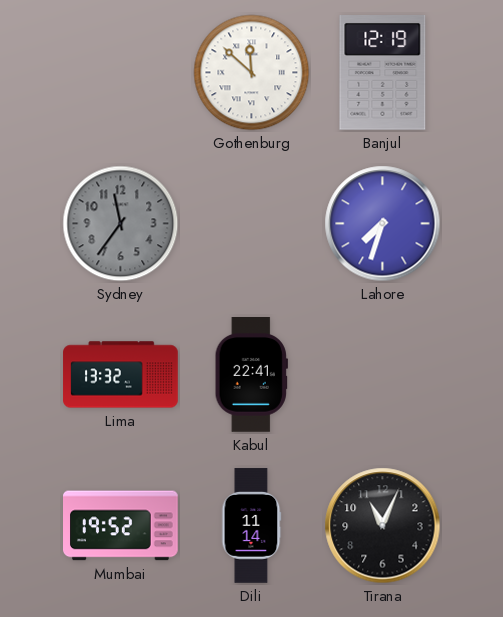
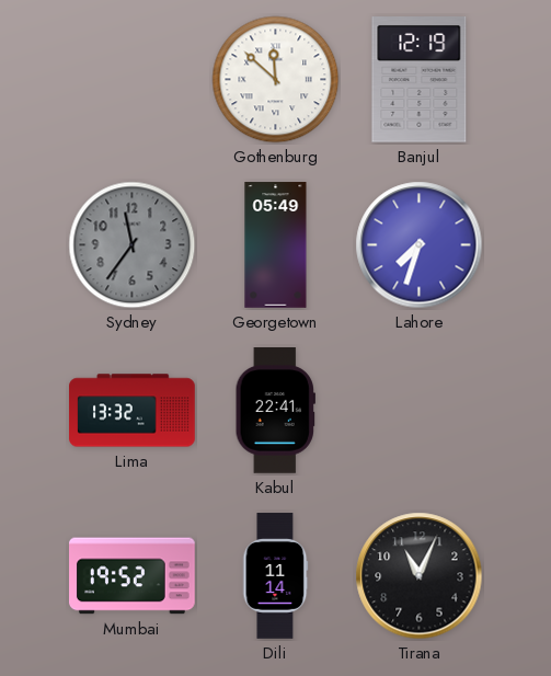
Georgetown: none -> 05:49
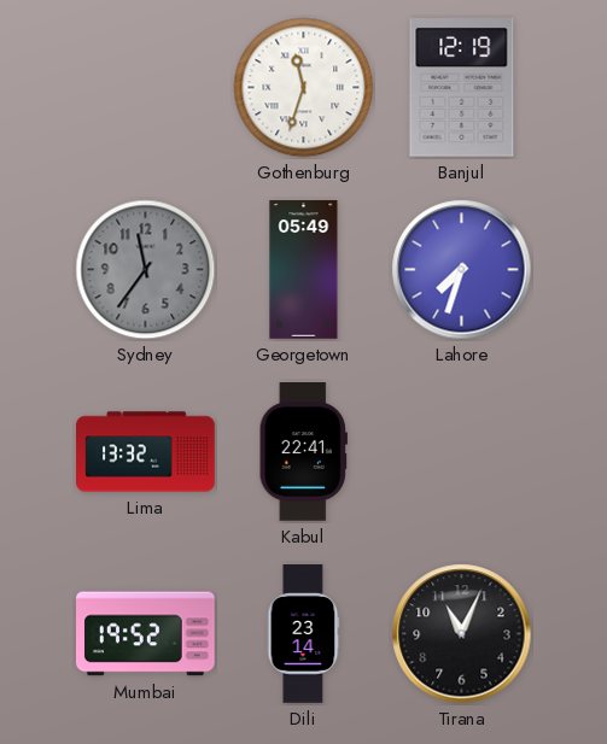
Gothenburg: 11:52 -> 11:33
Dili: 11:14 -> 23:14
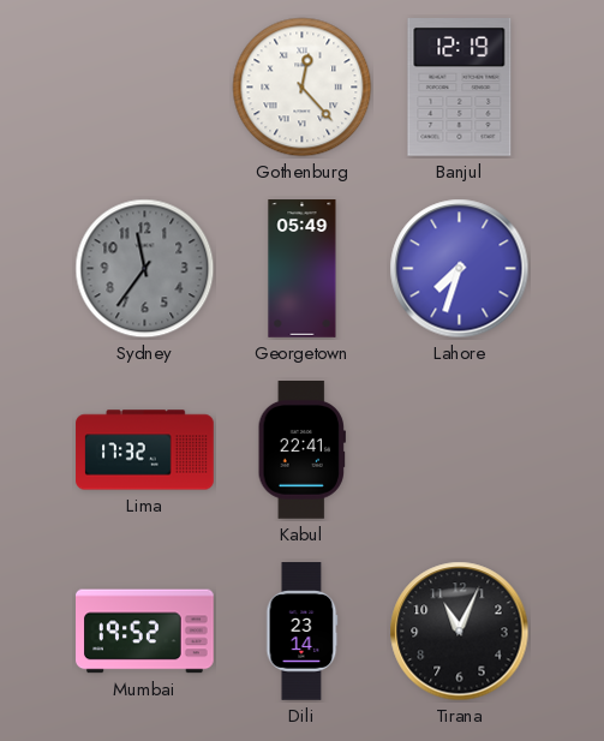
Gothenburg: 11:33 -> 12:23
Lima: 13:32 -> 17:32
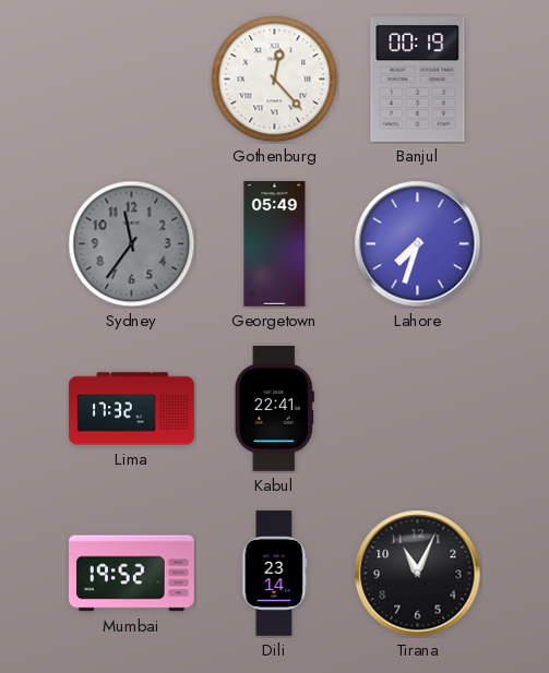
Banjul: 12:19 -> 00:19
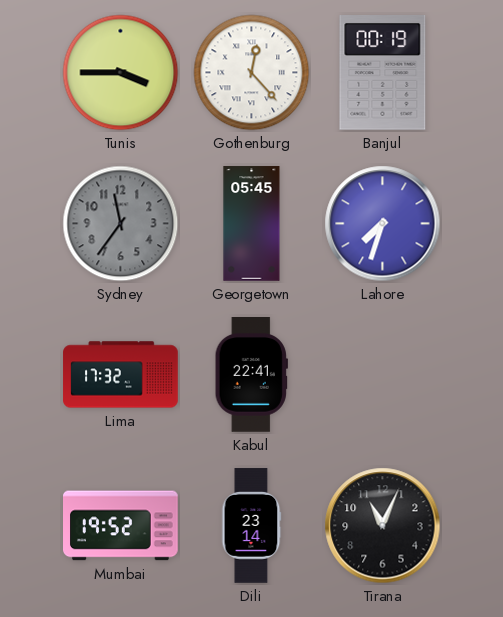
Tunis: none -> 3:45
Georgetown: 05:49 -> 05:45
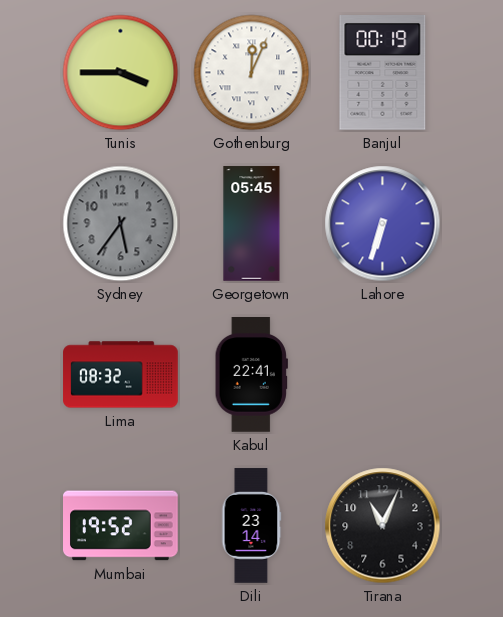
Gothenburg: 12:23 -> 12:04
Sydney: 11:36 -> 5:36
Lahore: 7:33 -> 6:33
Lima: 17:32 -> 08:32
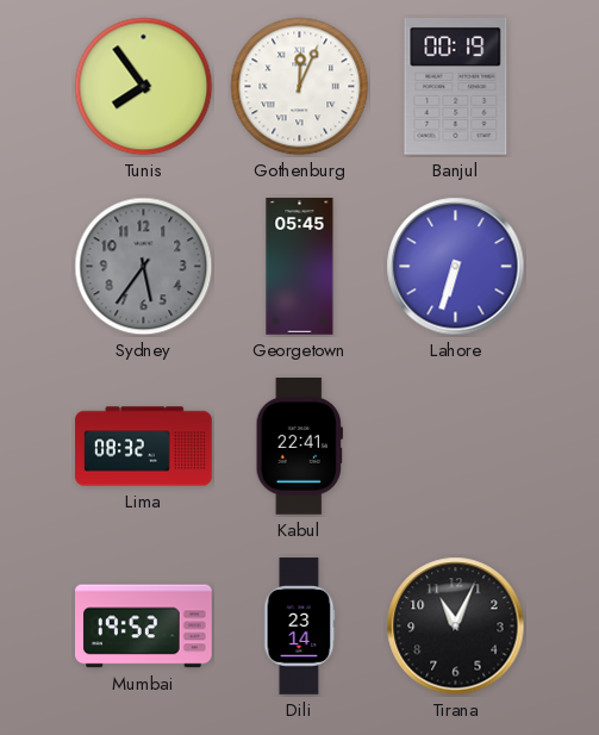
Tunis: 3:45 -> 7:54
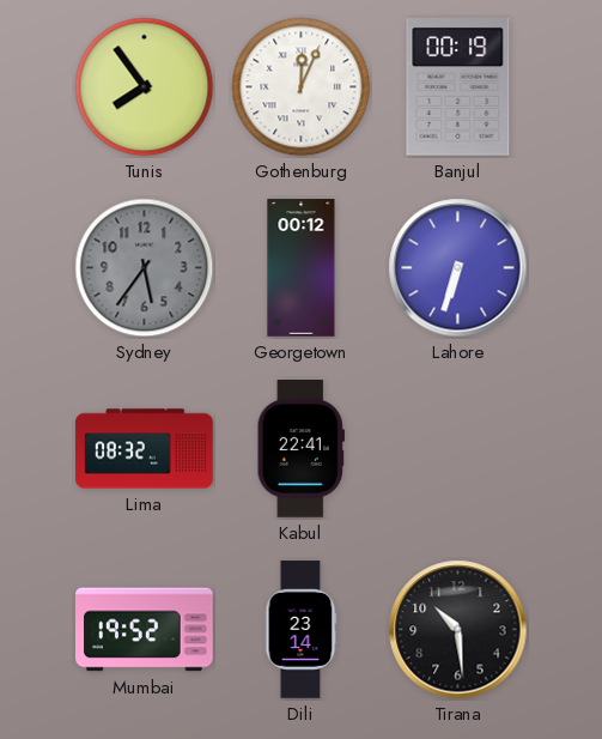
Georgetown: 05:45 -> 00:12
Tirana: 11:04 -> 10:29
